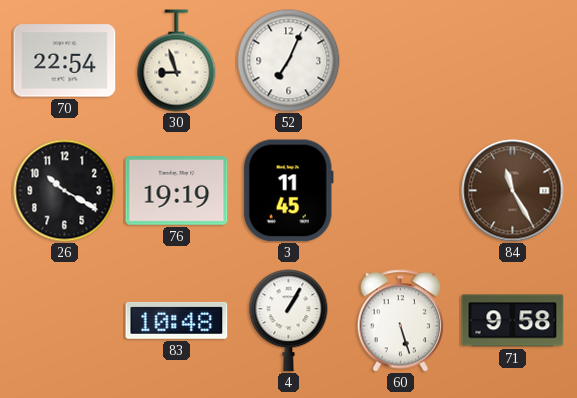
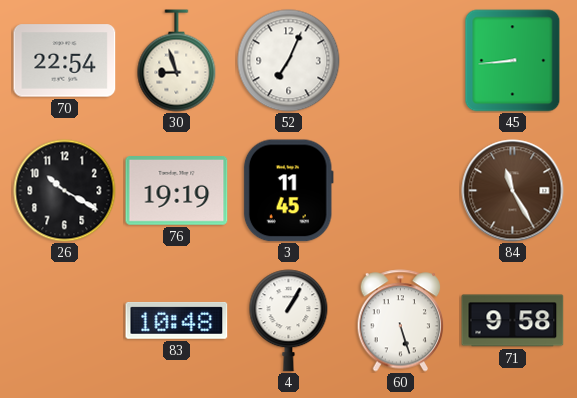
45: none -> 8:44
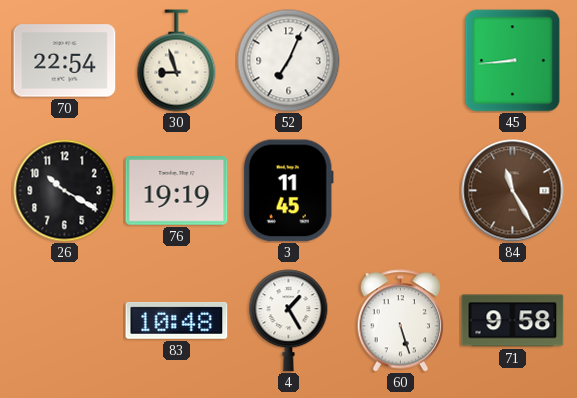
4: 1:05 -> 1:25
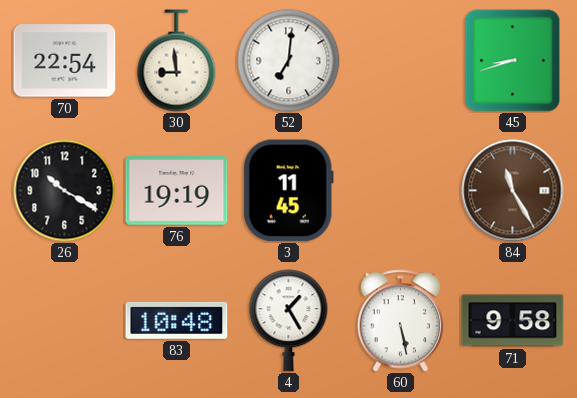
30: 8:57 -> 8:59
52: 7:04 -> 7:01
45: 8:44 -> 8:42
60: 5:27 -> 5:28
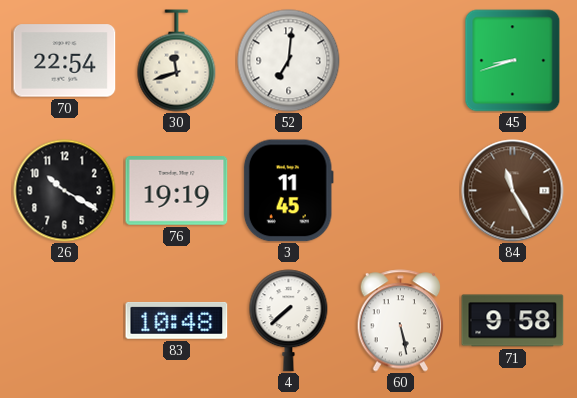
30: 8:59 -> 11:42
4: 1:25 -> 7:38
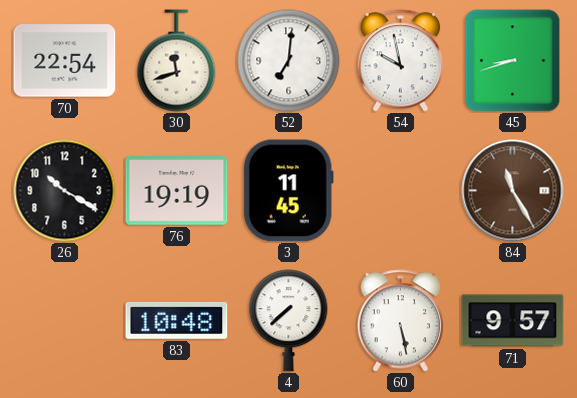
54: none -> 9:58
71: 9:58 -> 9:57
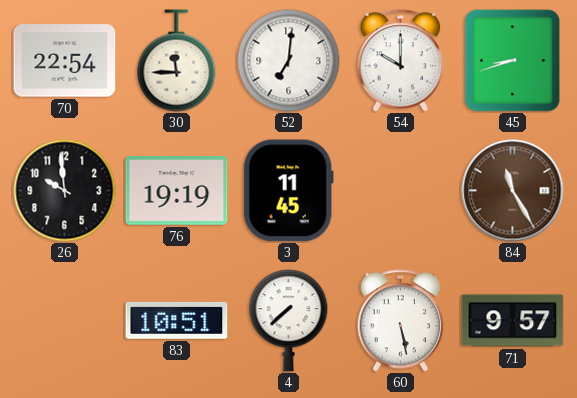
30: 11:42 -> 11:45
54: 9:58 -> 10:00
26: 10:20 -> 9:59
83: 10:48 -> 10:51
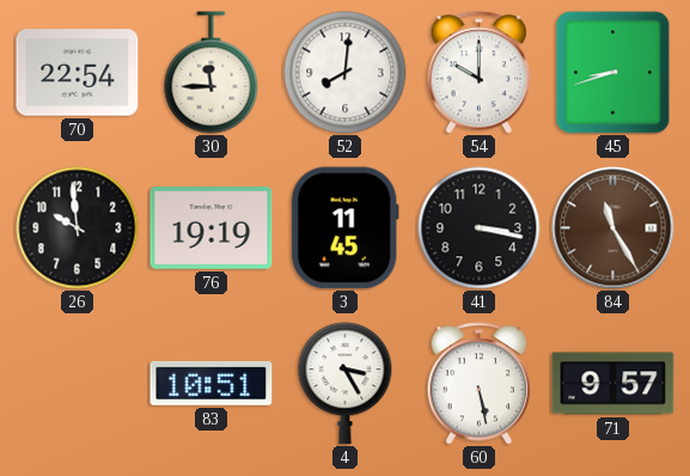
52: 7:01 -> 8:01
41: none -> 3:17
4: 7:38 -> 3:25
